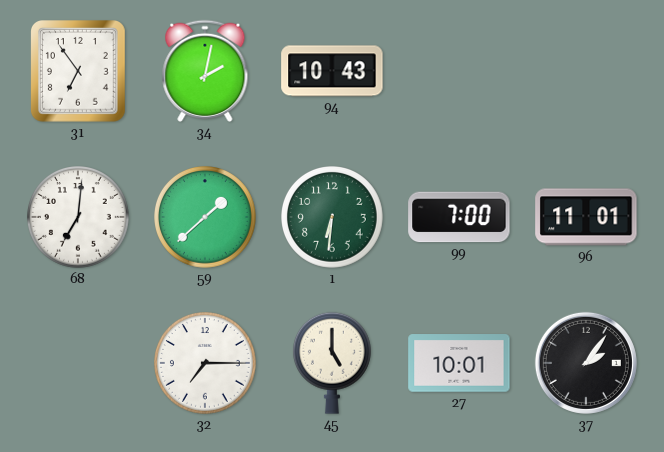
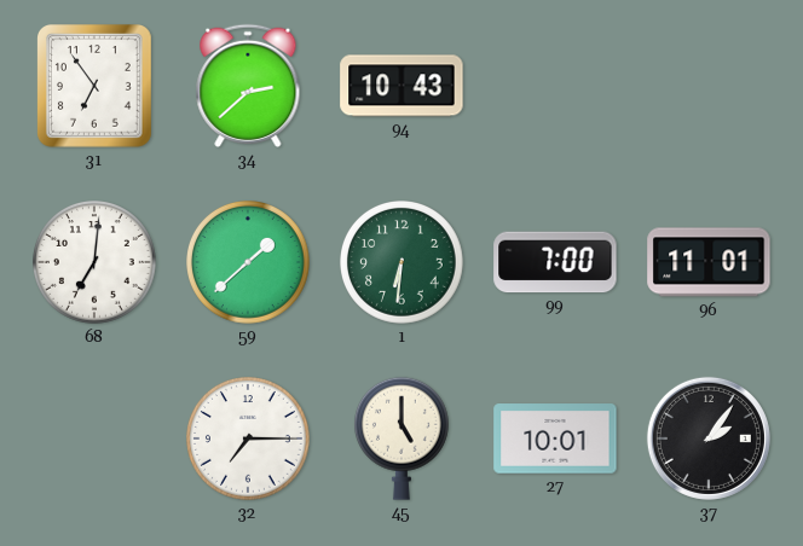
34: 2:02 -> 2:38
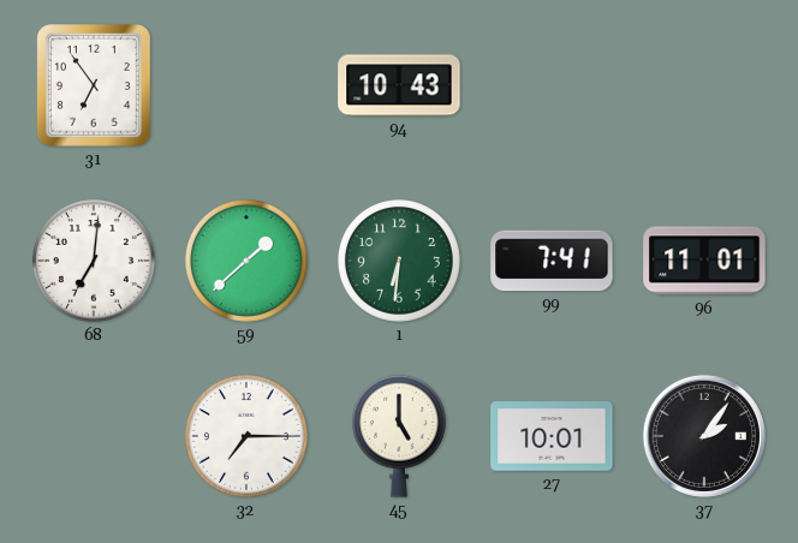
34: 2:38 -> none
99: 7:00 -> 7:41
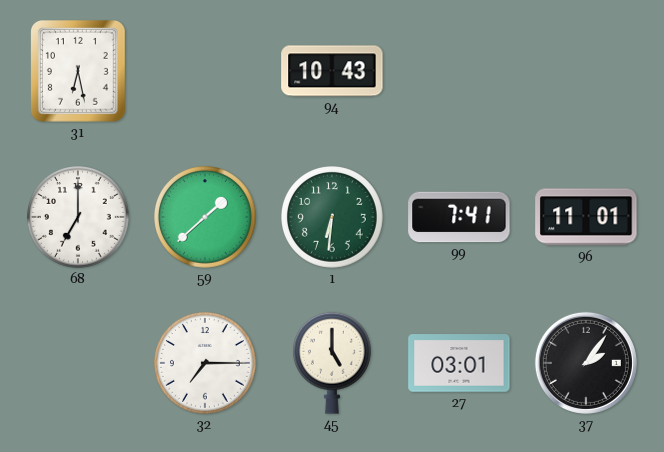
31: 6:54 -> 6:28
68: 7:01 -> 7:00
27: 10:01 -> 03:01
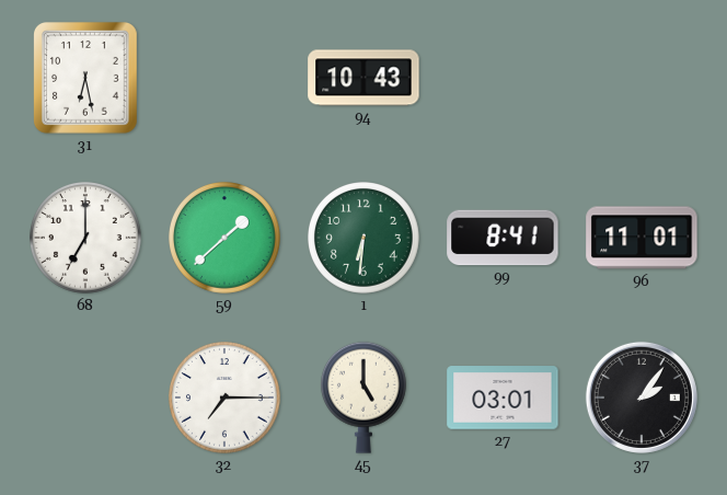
99: 7:41 -> 8:41
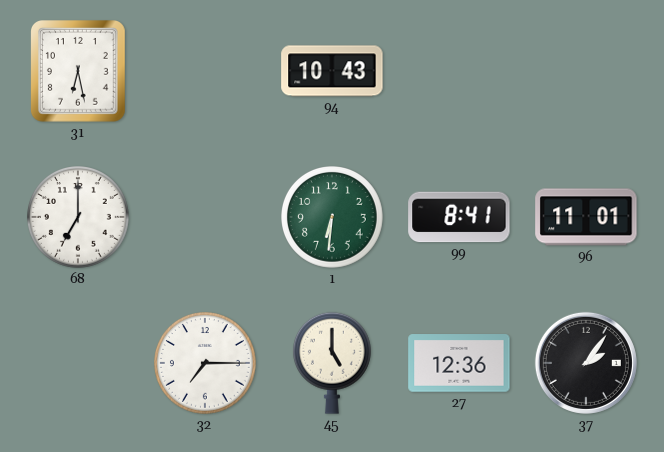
59: 1:38 -> none
27: 03:01 -> 12:36
